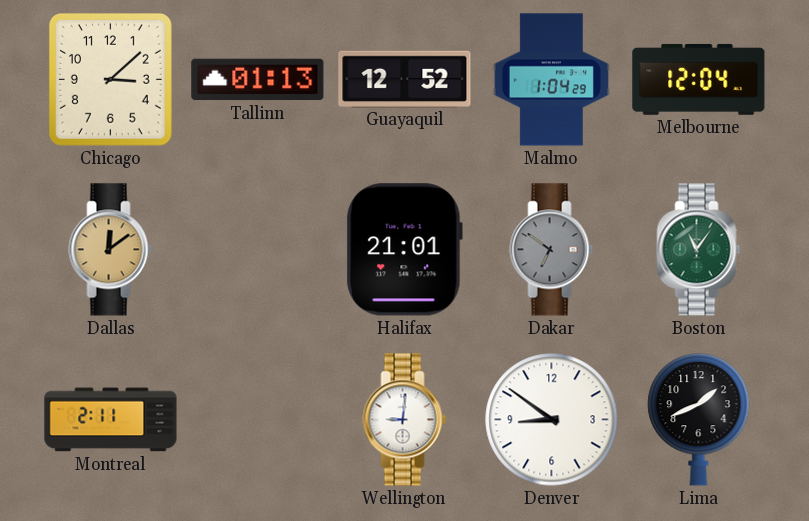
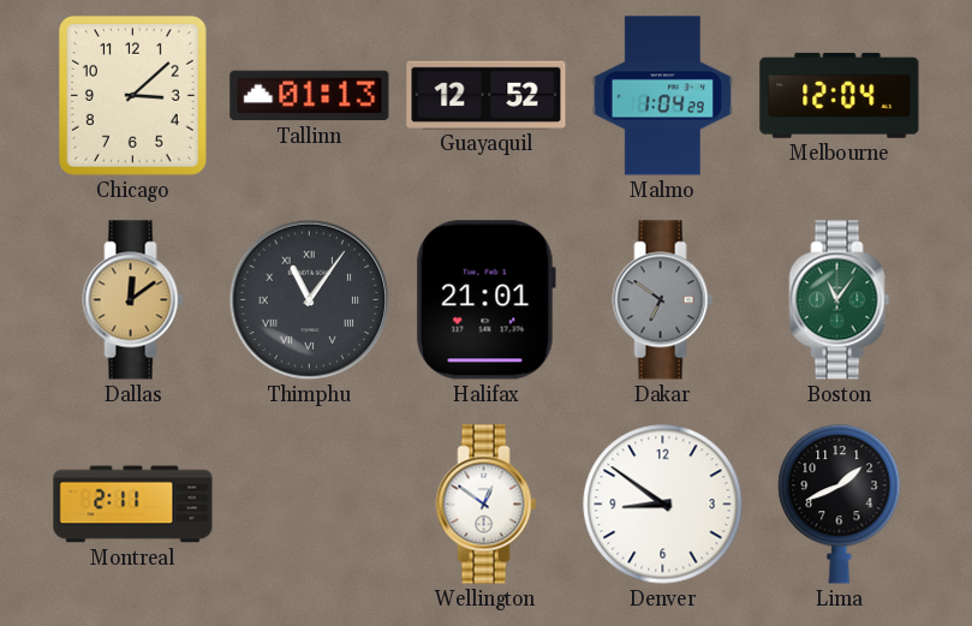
Thimphu: none -> 11:06
Wellington: 9:01 -> 12:51
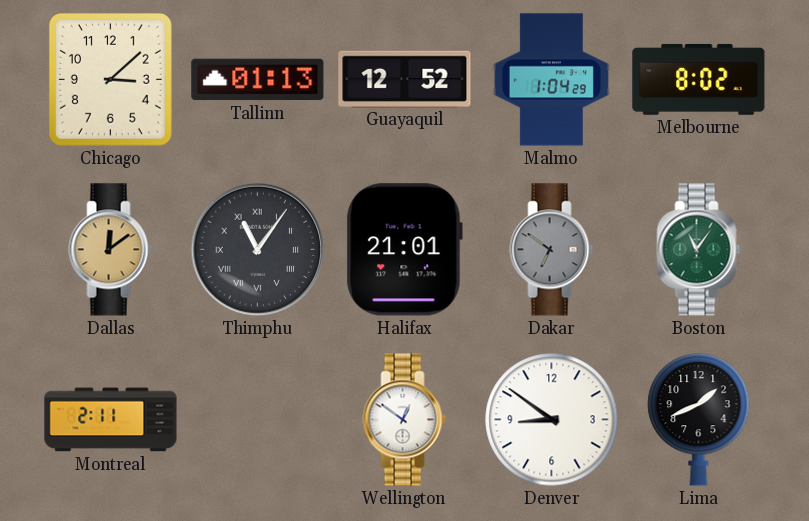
Melbourne: 12:04 -> 8:02
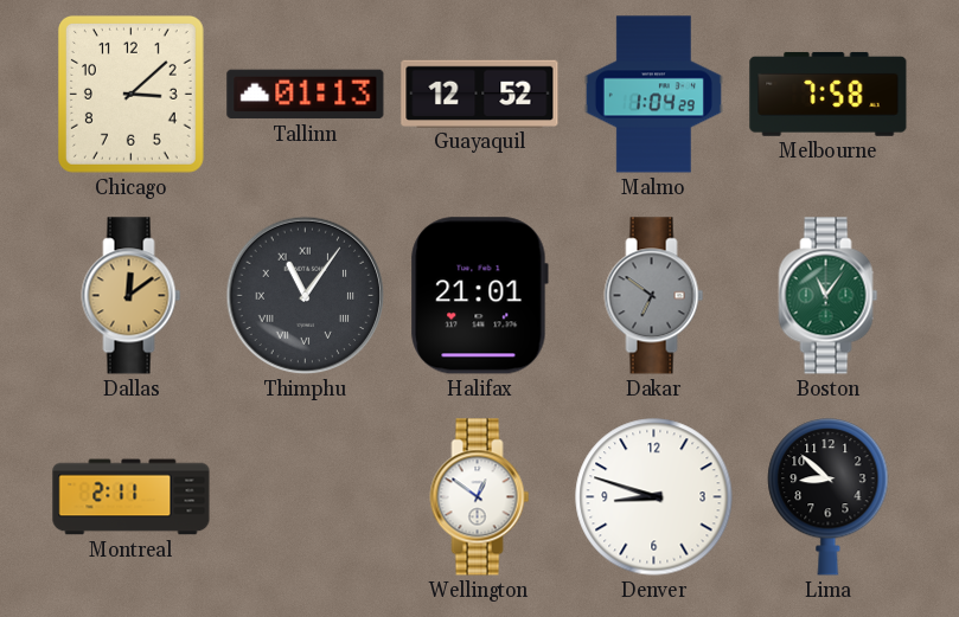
Melbourne: 8:02 -> 7:58
Denver: 8:51 -> 8:48
Lima: 1:41 -> 8:52
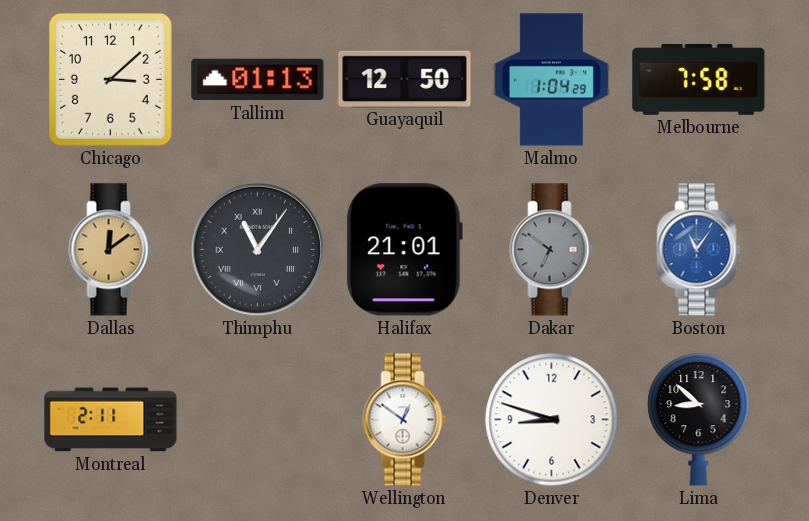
Guayaquil: 12:52 -> 12:50
Boston dial: green -> blue
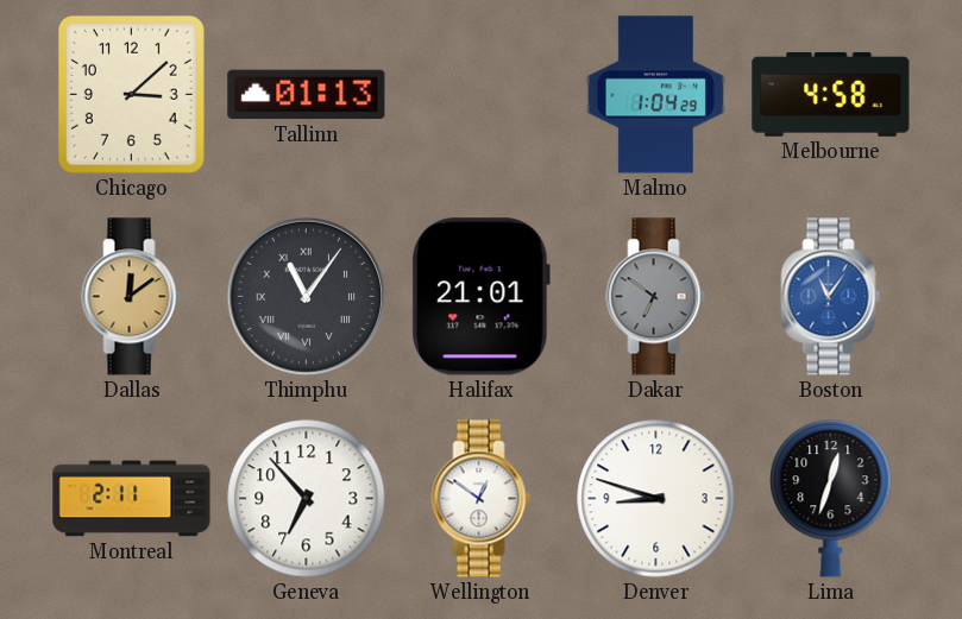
Guayaquil: 12:50 -> none
Melbourne: 7:58 -> 4:58
Geneva: none -> 6:53
Lima: 8:52 -> 12:33
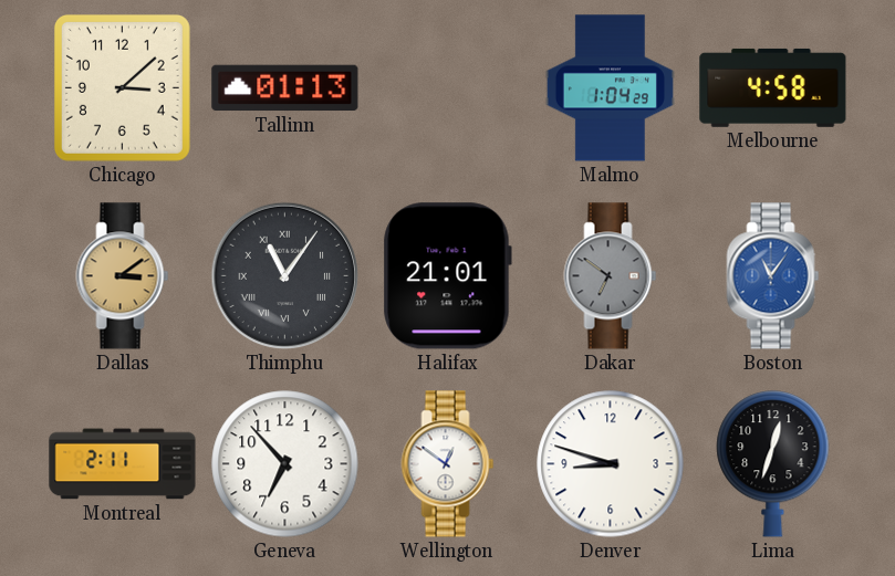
Dallas: 12:09 -> 3:09
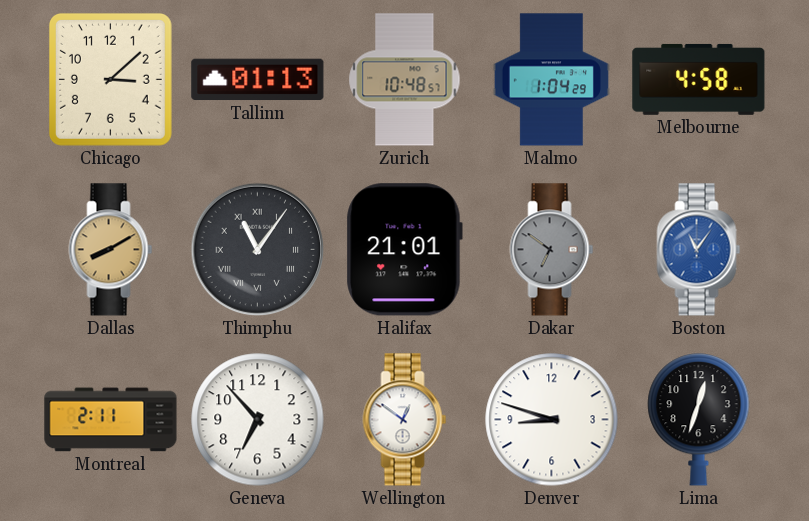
Zurich: none -> 10:48
Dallas: 3:09 -> 8:10
